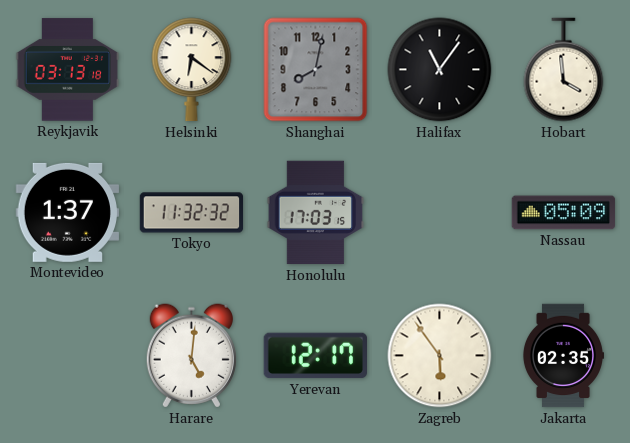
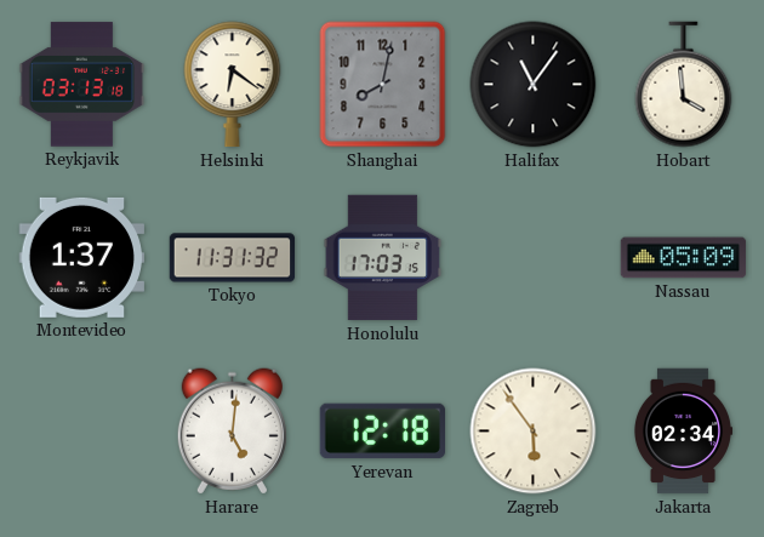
Tokyo: 11:32 -> 11:31
Yerevan: 12:17 -> 12:18
Jakarta: 02:35 -> 02:34
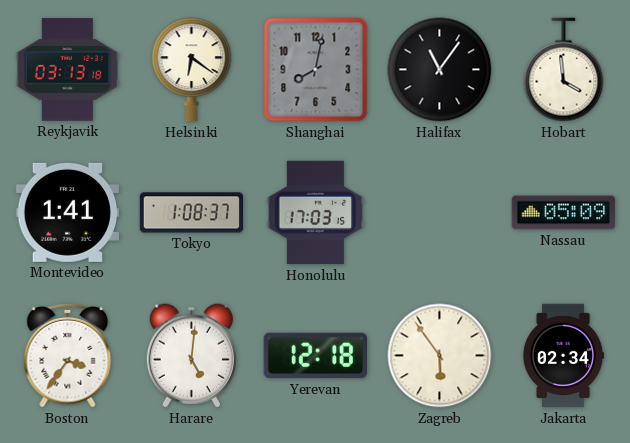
Montevideo: 1:37 -> 1:41
Tokyo: 11:31 -> 1:08
Boston: none -> 3:36
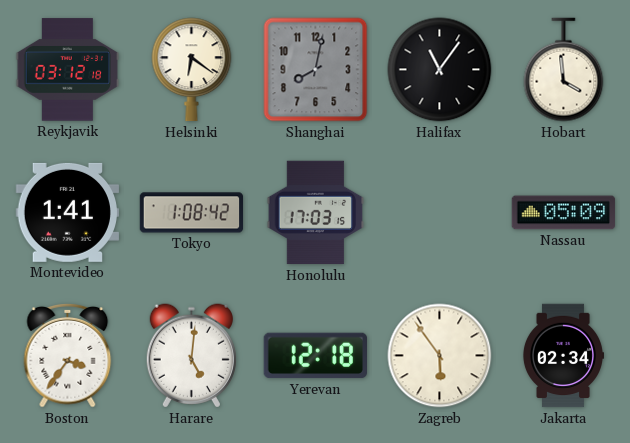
Reykjavik: 03:13 -> 03:12
Tokyo: 1:08:37 -> 1:08:42
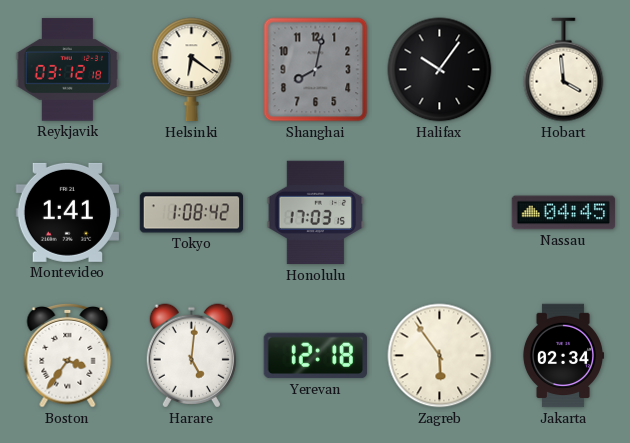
Halifax: 11:06 -> 10:06
Nassau: 05:09 -> 04:45
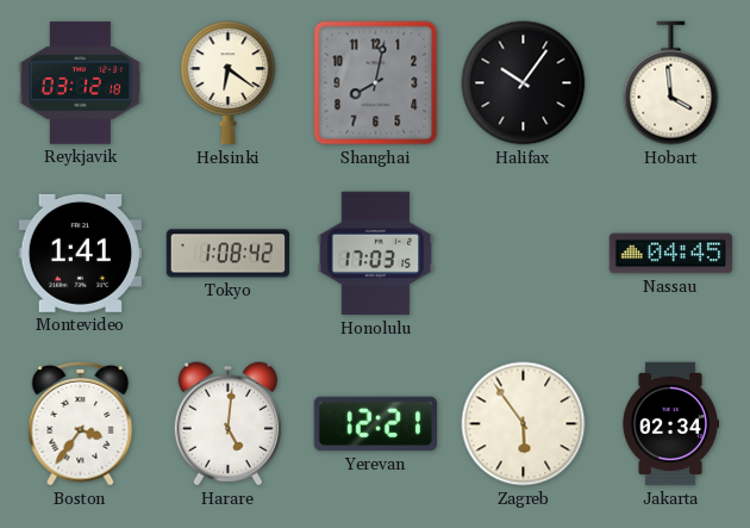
Yerevan: 12:18 -> 12:21
